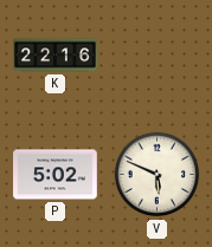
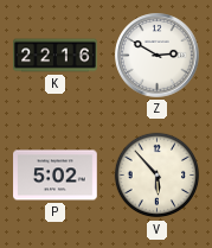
Z: none -> 2:50
V: 5:49 -> 5:53
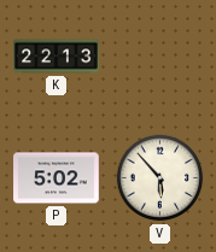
K: 22:16 -> 22:13
Z: 2:50 -> none
